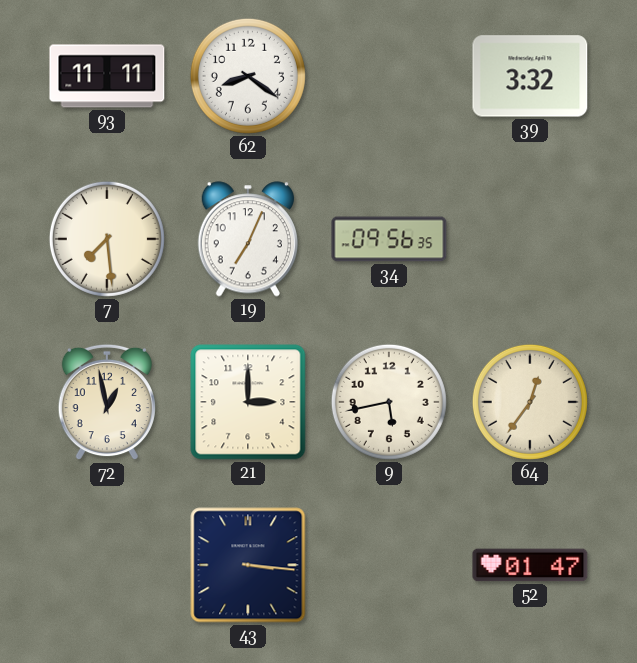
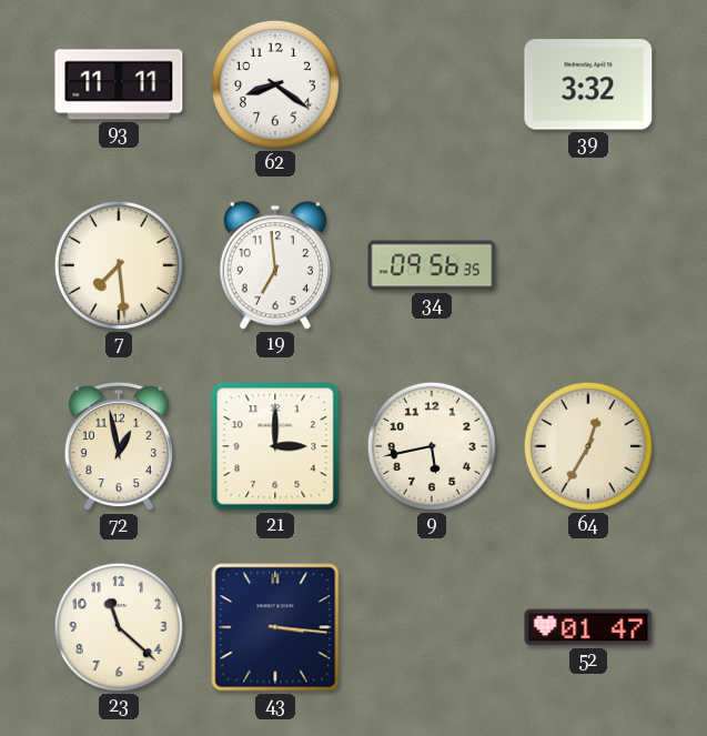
19: 7:04 -> 6:59
64: 12:36 -> 12:35
23: none -> 11:22
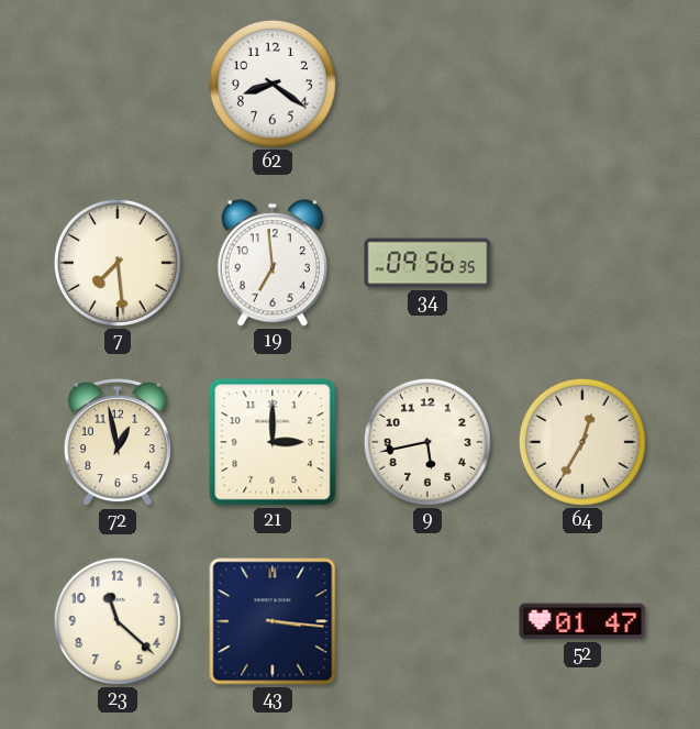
93: 11:11 -> none
39: 3:32 -> none
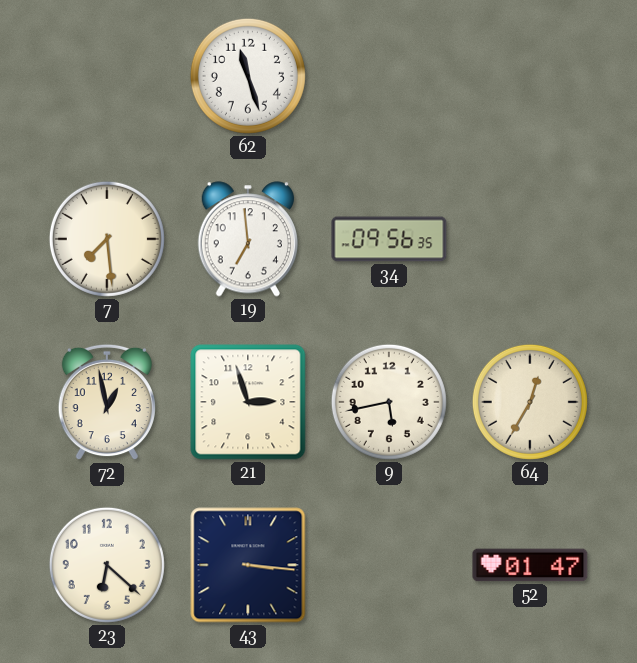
62: 8:21 -> 11:27
21: 3:00 -> 2:57
23: 11:22 -> 6:22
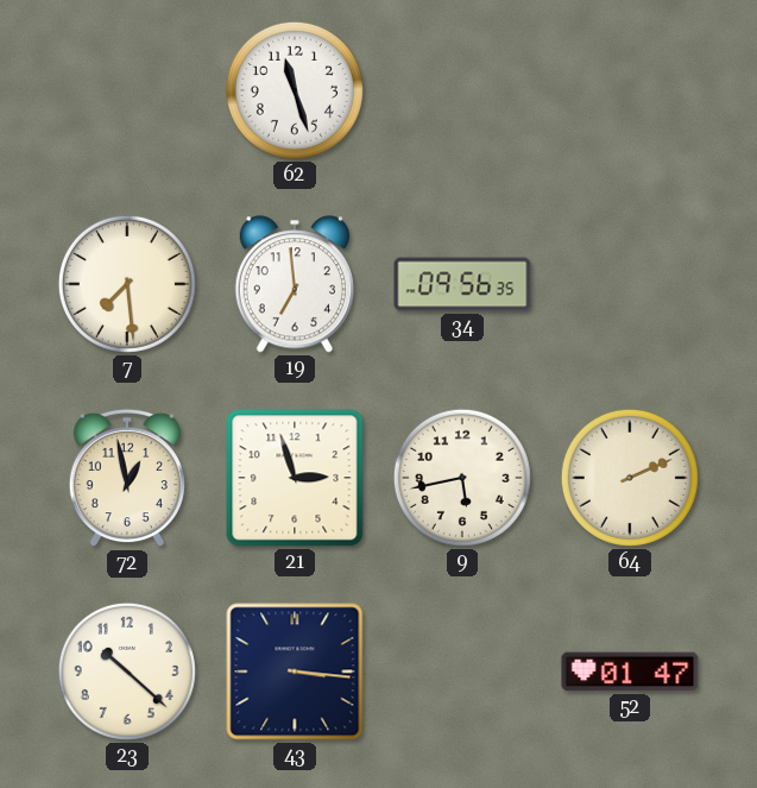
64: 12:35 -> 2:11
23: 6:22 -> 10:22
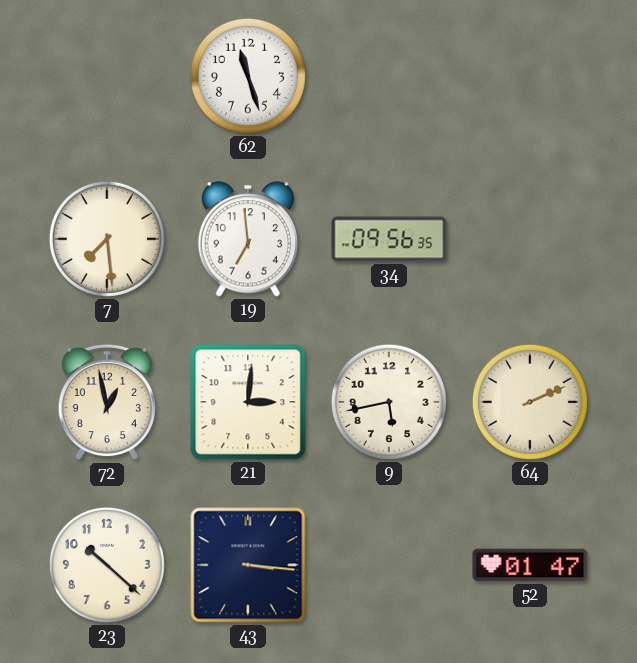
21: 2:57 -> 3:01
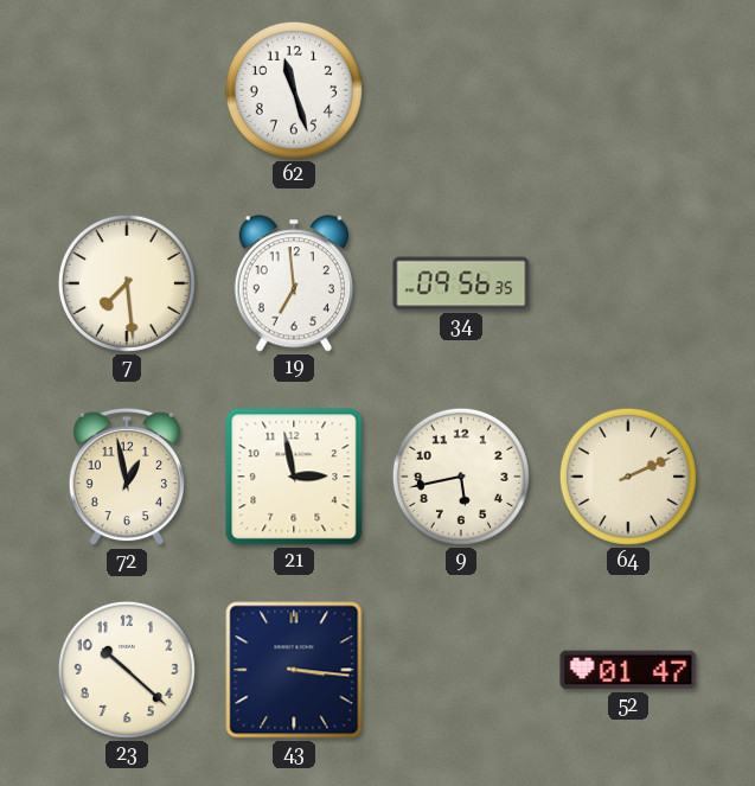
21: 3:01 -> 2:58
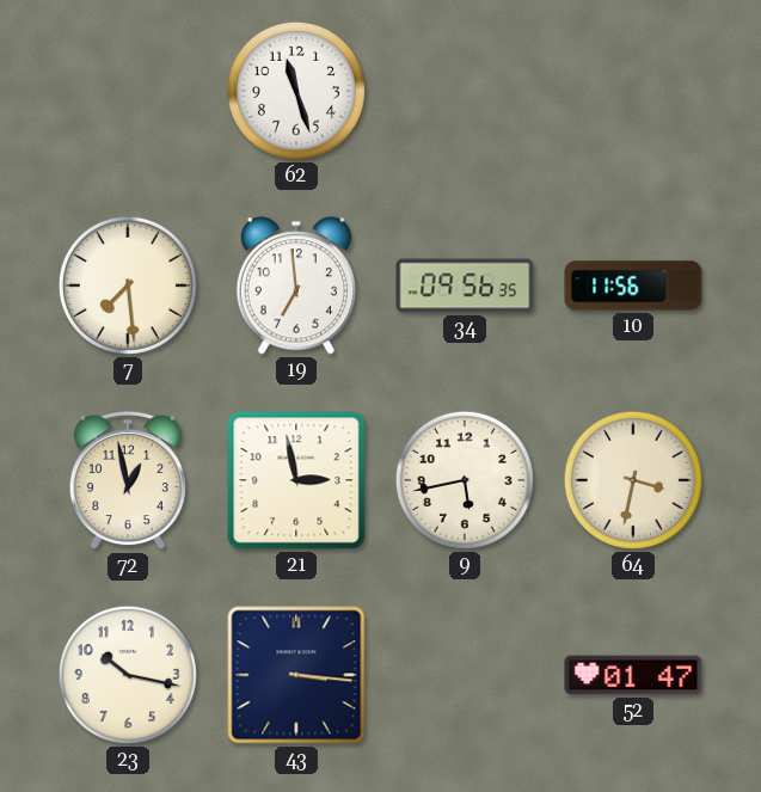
10: none -> 11:56
64: 2:11 -> 3:32
23: 10:22 -> 10:17
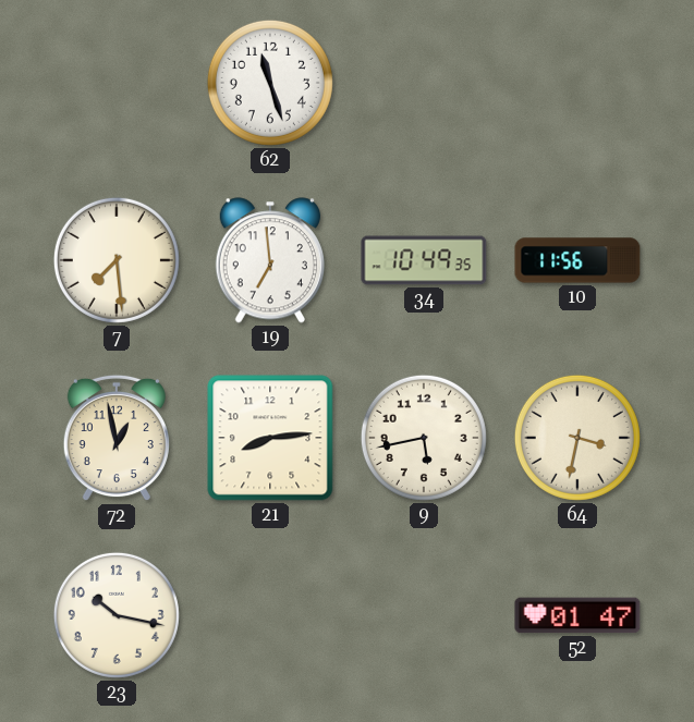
34: 09:56 -> 10:49
21: 2:58 -> 8:14
43: 3:16 -> none
